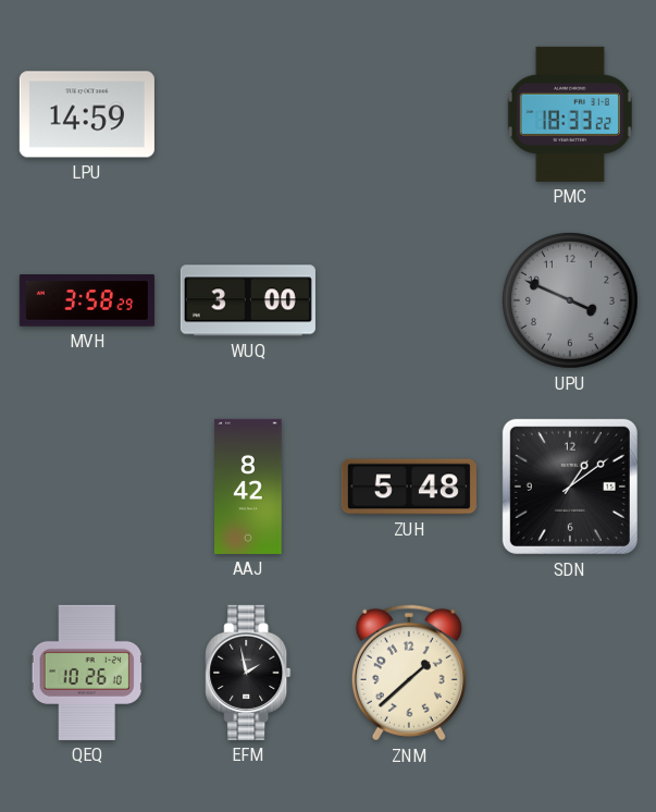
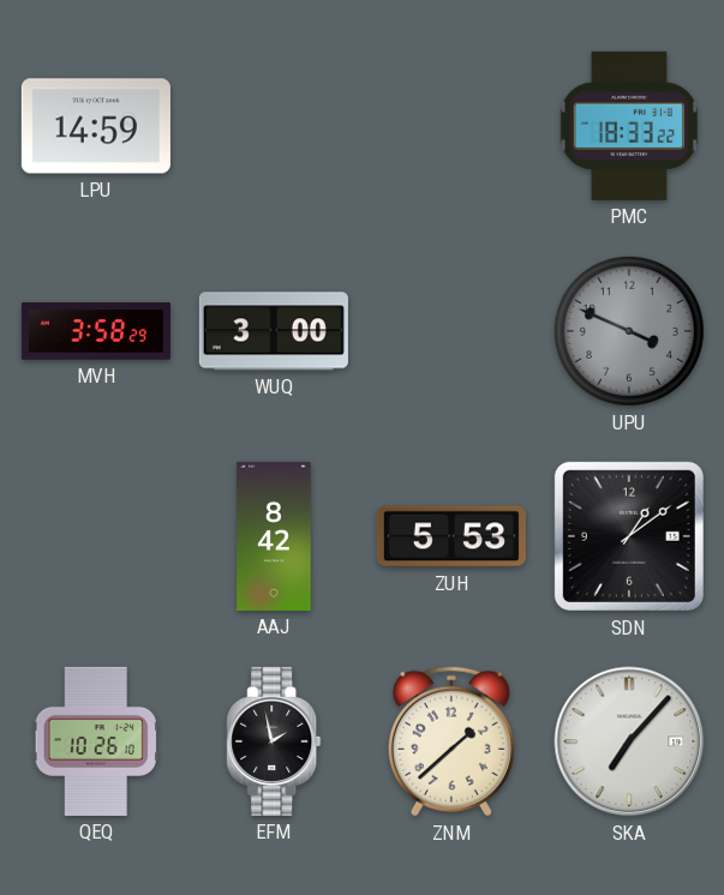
ZUH: 5:48 -> 5:53
SKA: none -> 7:07
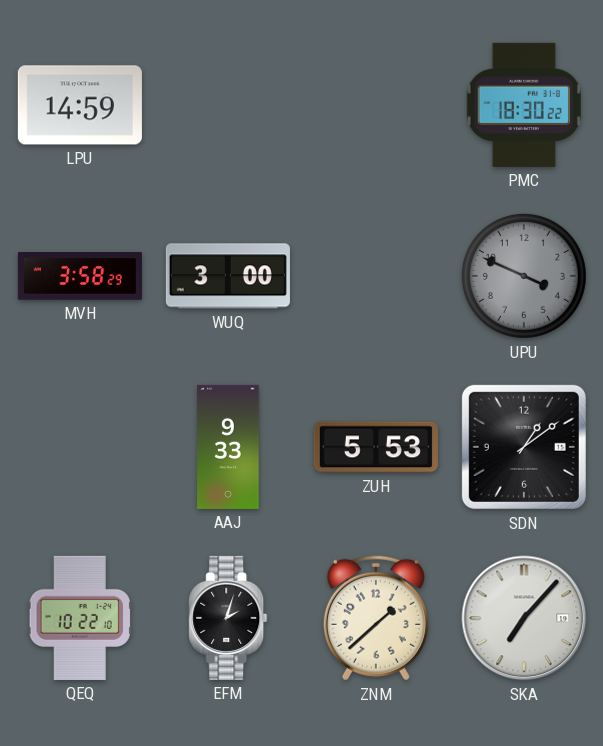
PMC: 18:33 -> 18:30
AAJ: 8:42 -> 9:33
QEQ: 10:26 -> 10:22
EFM: 1:58 -> 2:03
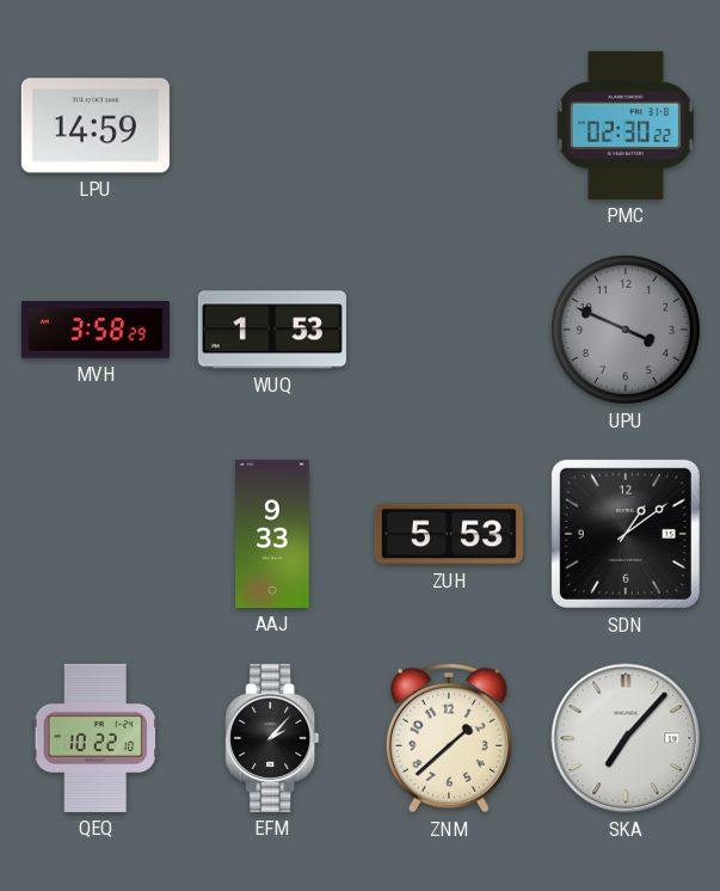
PMC: 18:30 -> 02:30
WUQ: 3:00 -> 1:53
EFM: 2:03 -> 2:07
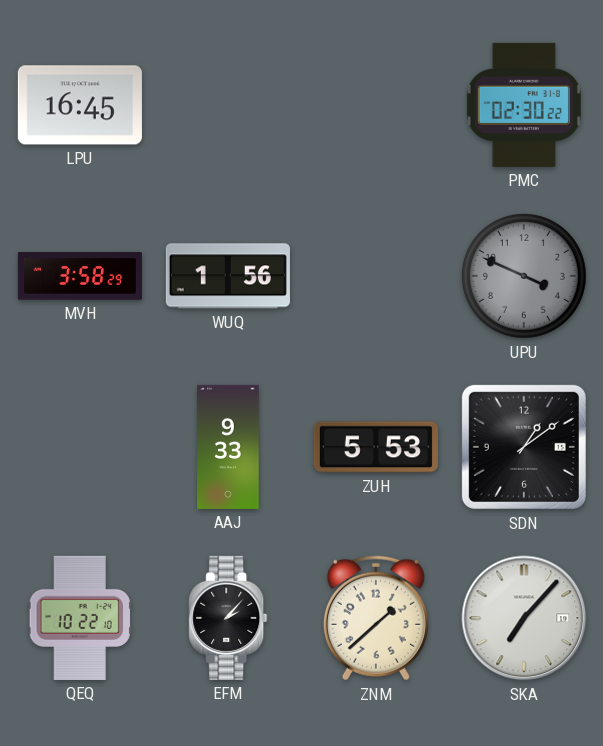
LPU: 14:59 -> 16:45
WUQ: 1:53 -> 1:56
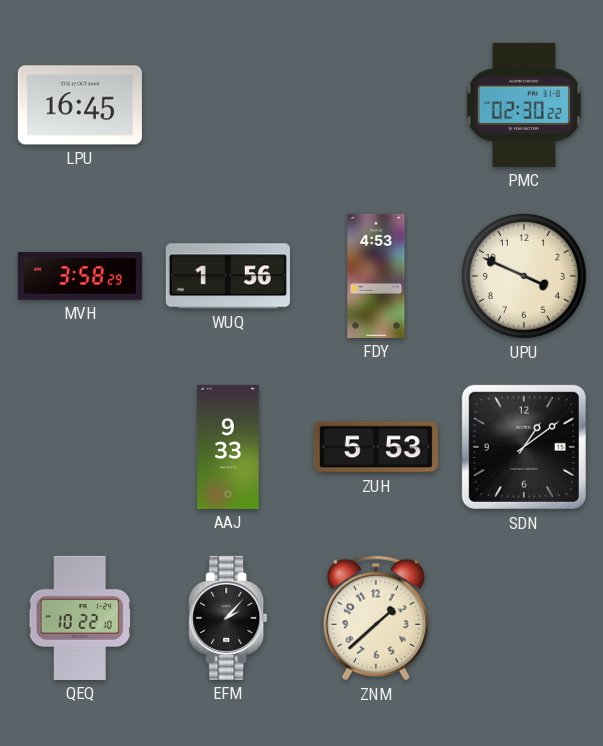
FDY: none -> 4:53
UPU dial: grey -> cream
SKA: 7:07 -> none
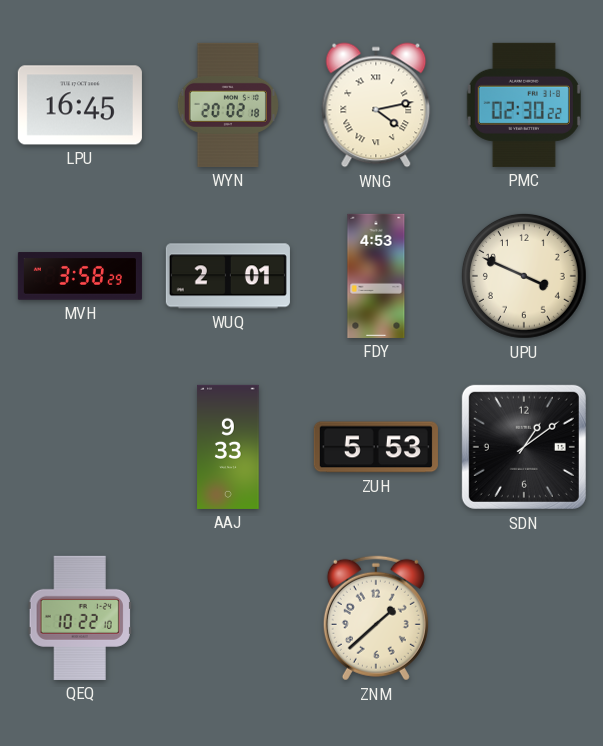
WYN: none -> 20:02
WNG: none -> 4:13
WUQ: 1:56 -> 2:01
EFM: 2:07 -> none
